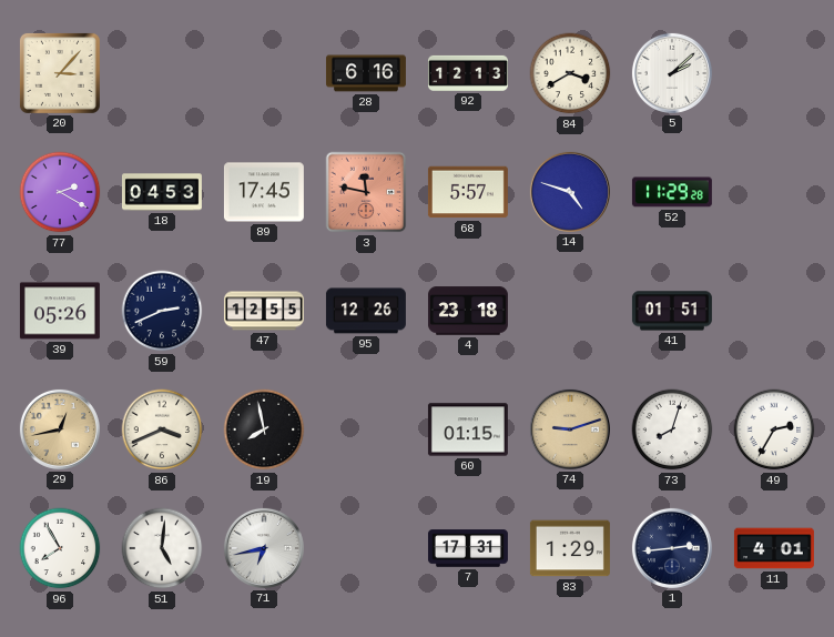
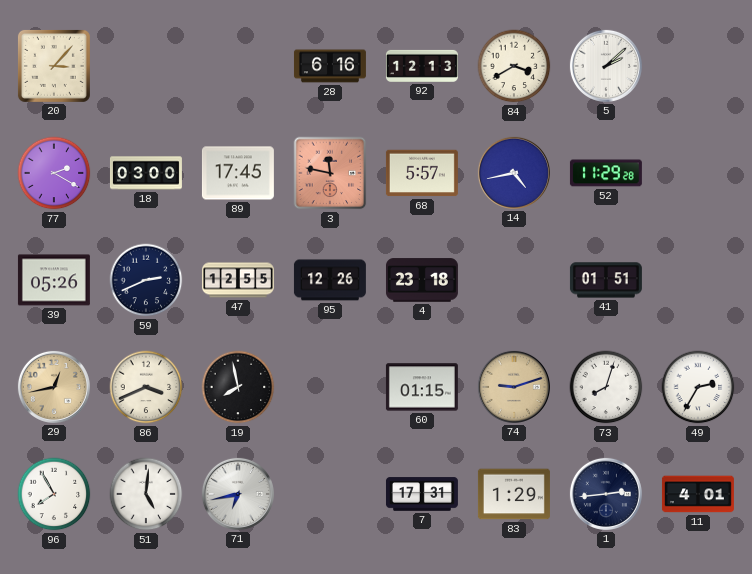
18: 04:53 -> 03:00
14: 4:48 -> 4:43
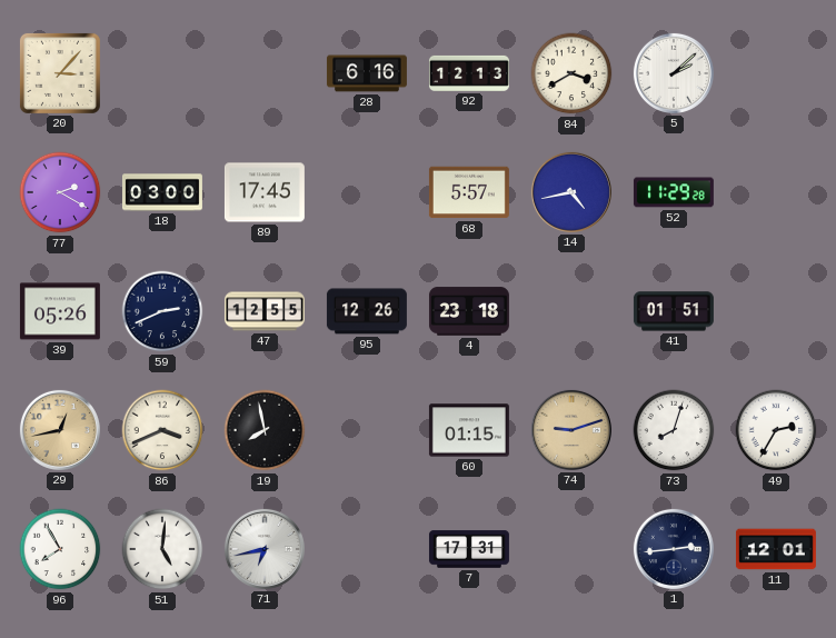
3: 11:47 -> none
83: 1:29 -> none
11: 4:01 -> 12:01
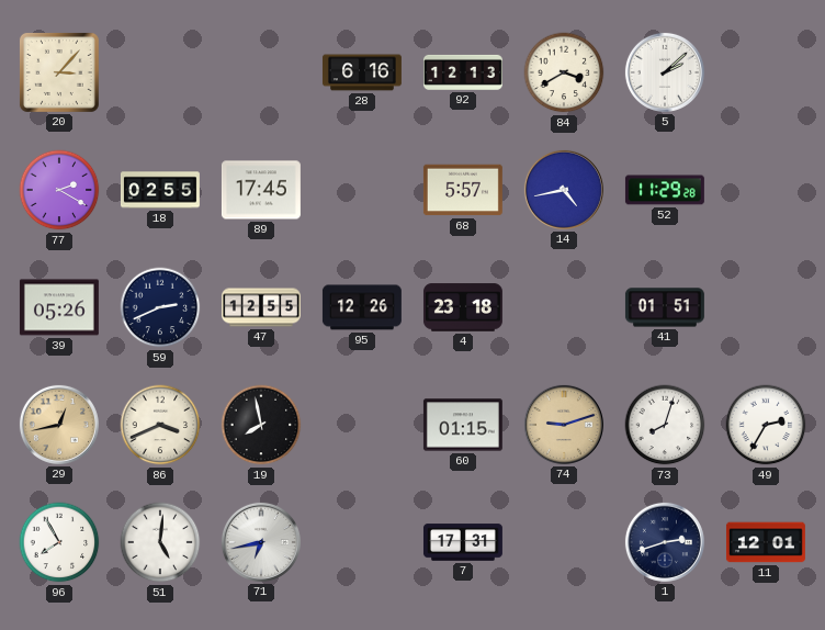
18: 03:00 -> 02:55
1: 2:44 -> 2:42
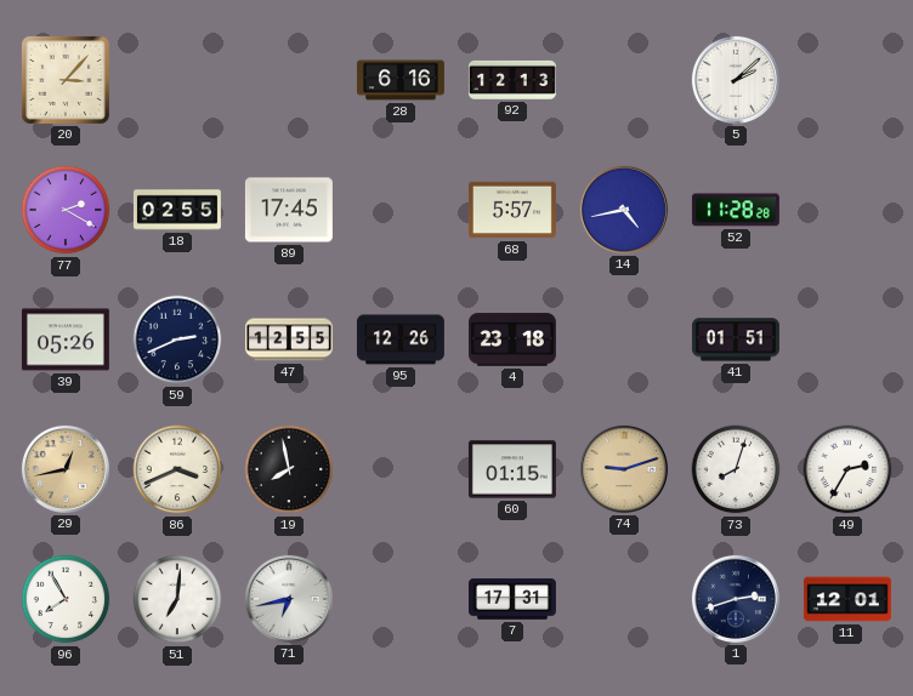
84: 3:40 -> none
52: 11:29 -> 11:28
51: 5:01 -> 7:01
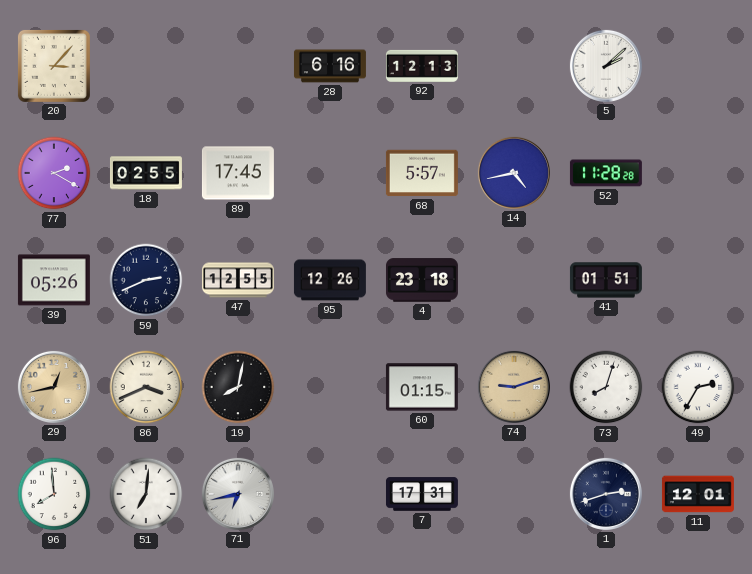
19: 7:58 -> 8:02
96: 7:55 -> 7:59
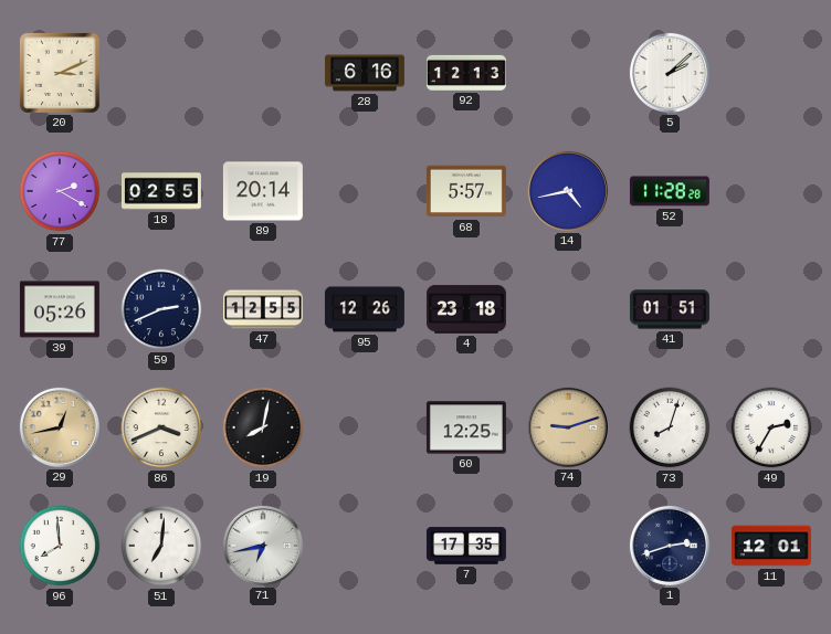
20: 3:07 -> 3:11
89: 17:45 -> 20:14
60: 01:15 -> 12:25
7: 17:31 -> 17:35
